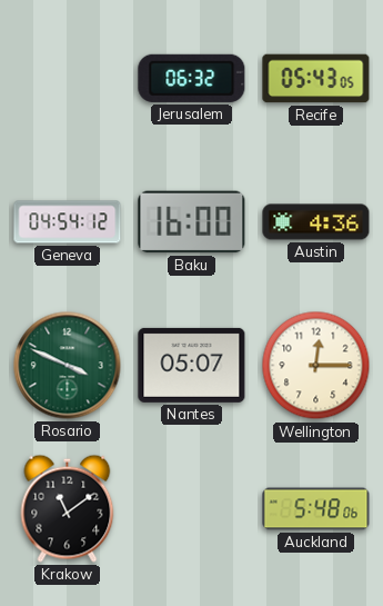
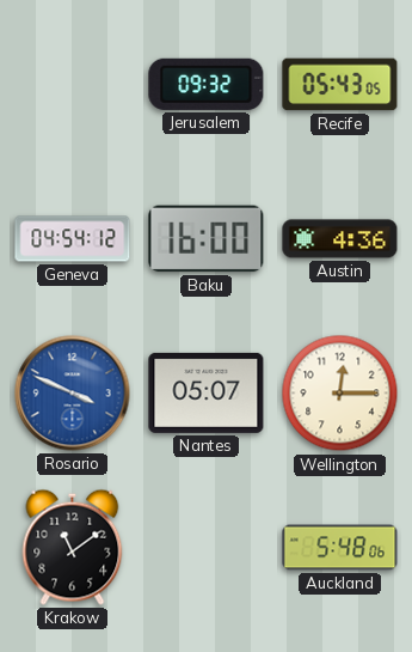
Jerusalem: 06:32 -> 09:32
Rosario dial: green -> blue
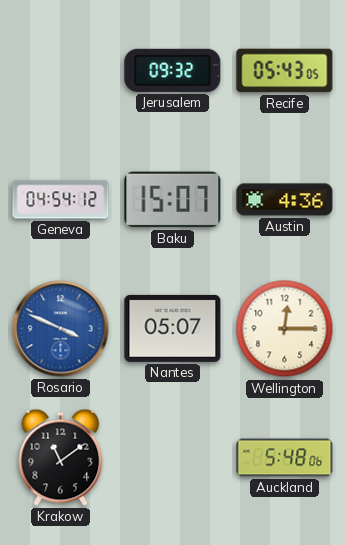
Baku: 16:00 -> 15:07
